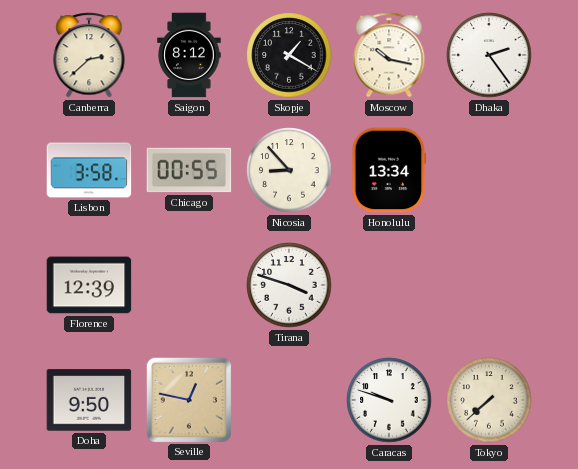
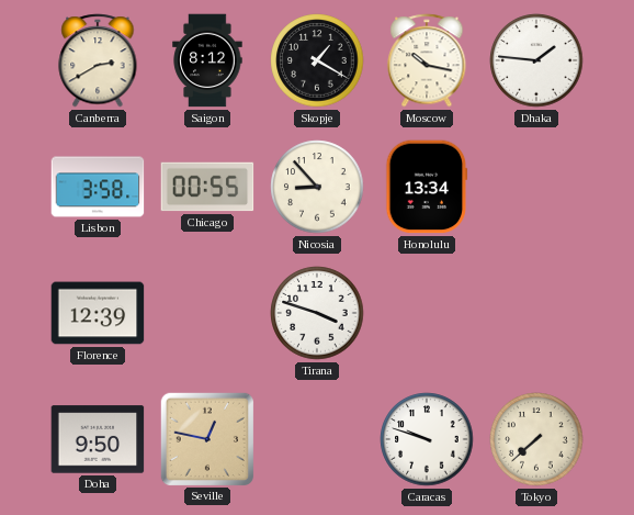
Canberra: 2:38 -> 2:40
Dhaka: 2:24 -> 1:46
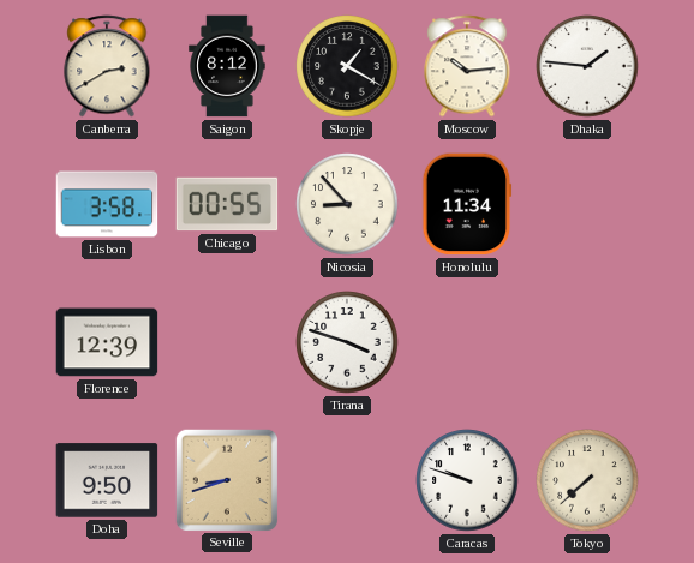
Moscow: 10:17 -> 10:14
Honolulu: 13:34 -> 11:34
Seville: 12:47 -> 8:42
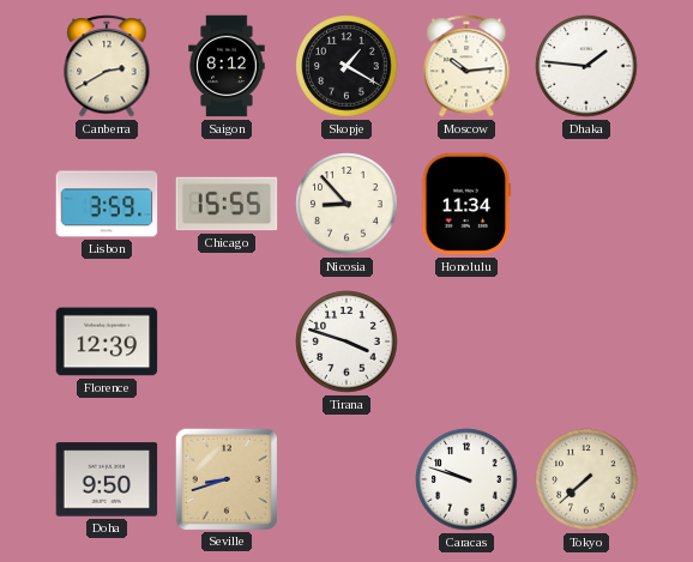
Lisbon: 3:58 -> 3:59
Chicago: 00:55 -> 15:55
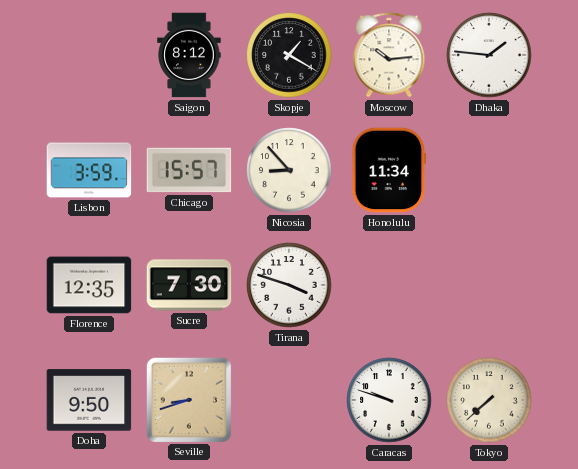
Canberra: 2:40 -> none
Chicago: 15:55 -> 15:57
Florence: 12:39 -> 12:35
Sucre: none -> 7:30
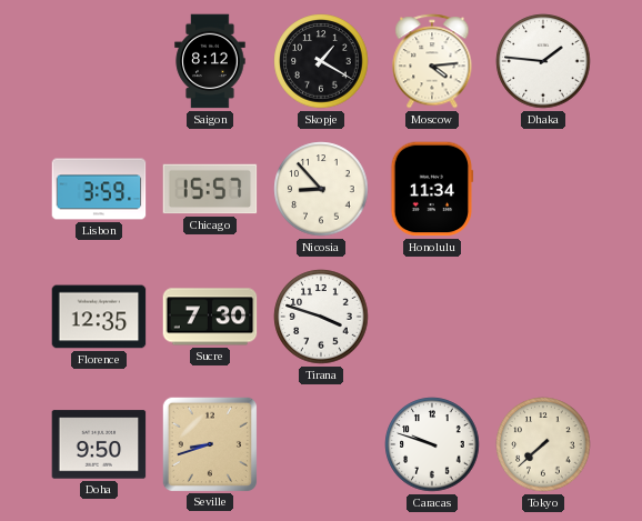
Moscow: 10:14 -> 4:14
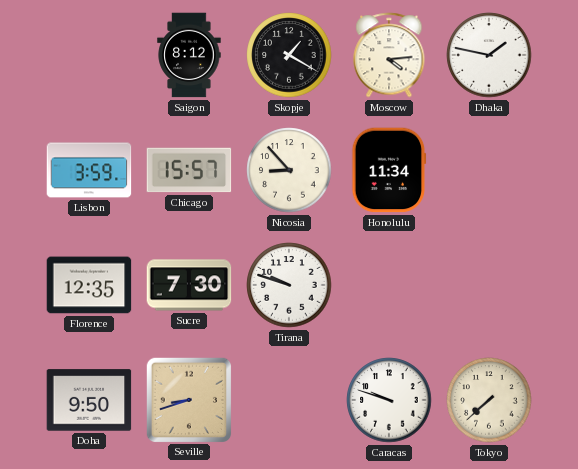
Dhaka: 1:46 -> 1:47
Tirana: 3:48 -> 9:48
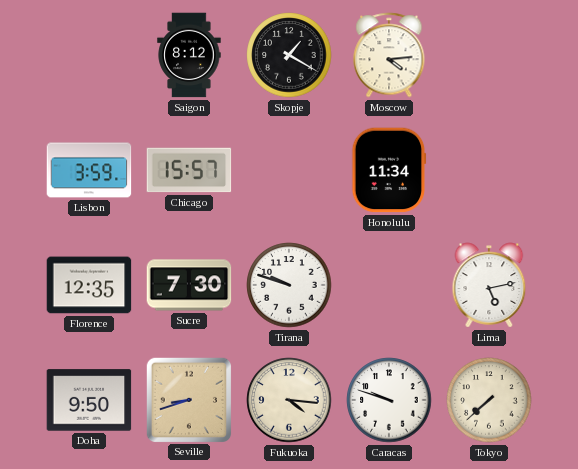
Dhaka: 1:47 -> none
Nicosia: 8:53 -> none
Lima: none -> 5:13
Fukuoka: none -> 4:16
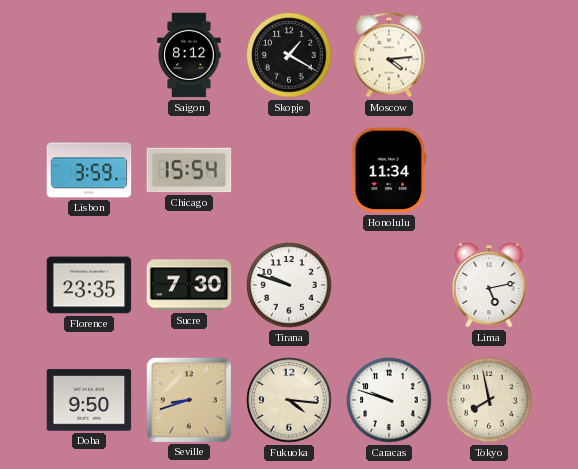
Chicago: 15:57 -> 15:54
Florence: 12:35 -> 23:35
Tokyo: 7:38 -> 7:58
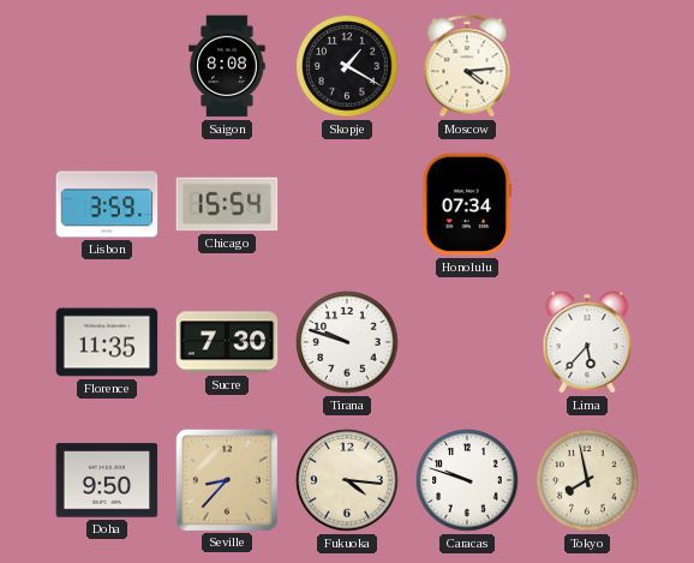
Saigon: 8:12 -> 8:08
Honolulu: 11:34 -> 07:34
Florence: 23:35 -> 11:35
Lima: 5:13 -> 5:37
Seville: 8:42 -> 8:37
